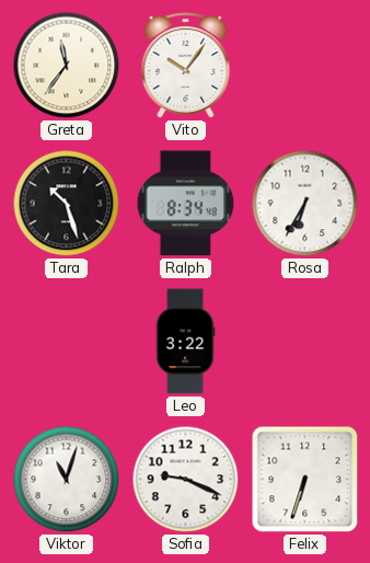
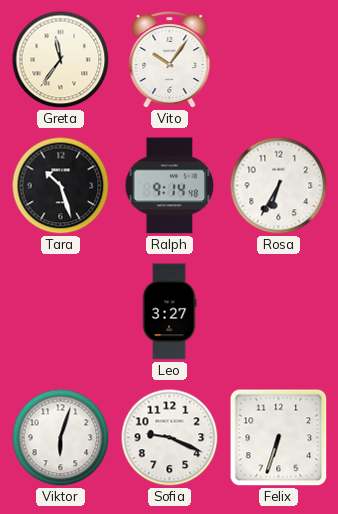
Ralph: 8:34 -> 9:14
Leo: 3:22 -> 3:27
Viktor: 11:03 -> 6:03
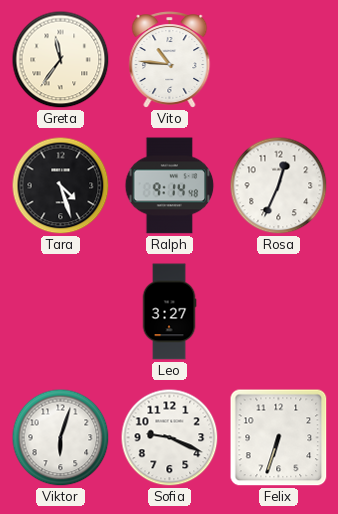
Vito: 10:06 -> 10:46
Tara: 10:27 -> 4:27
Rosa: 6:35 -> 12:34
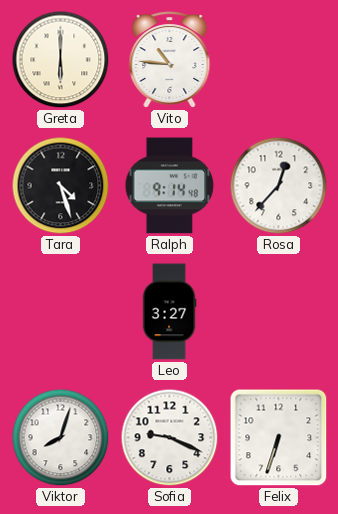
Greta: 11:36 -> 6:00
Rosa: 12:34 -> 12:37
Viktor: 6:03 -> 8:03
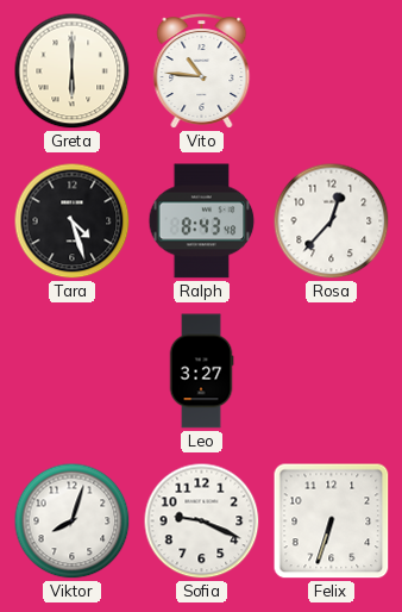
Ralph: 9:14 -> 8:43
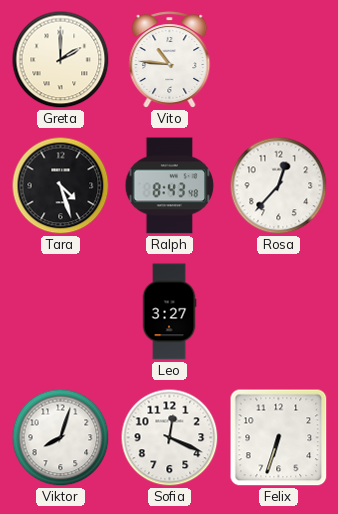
Greta: 6:00 -> 2:00
Sofia: 9:19 -> 12:19
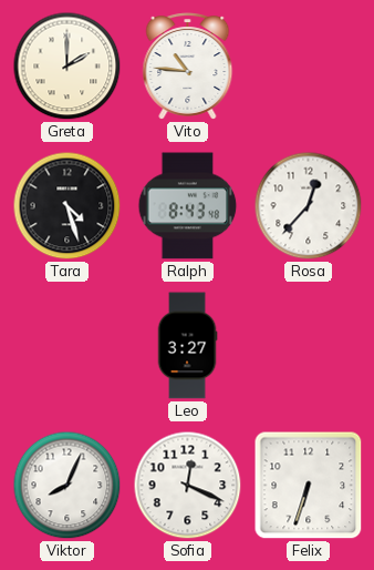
Viktor: 8:03 -> 8:04
